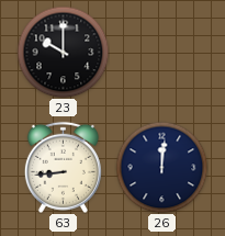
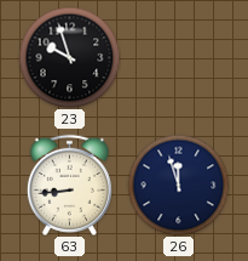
23: 10:00 -> 9:57
26: 12:01 -> 11:57
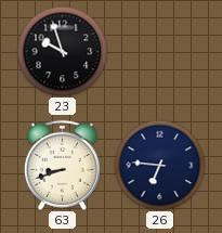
63: 8:44 -> 8:42
26: 11:57 -> 6:46
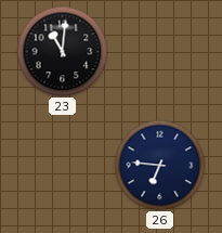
23: 9:57 -> 11:01
63: 8:42 -> none
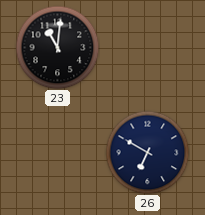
26: 6:46 -> 6:50
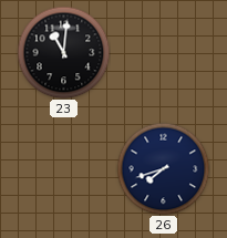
26: 6:50 -> 7:42
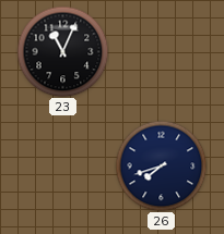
23: 11:01 -> 11:04
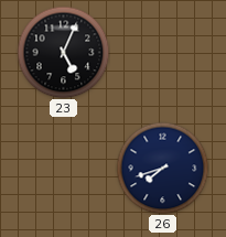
23: 11:04 -> 5:04
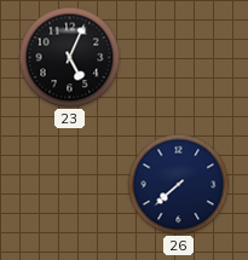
26: 7:42 -> 7:38
